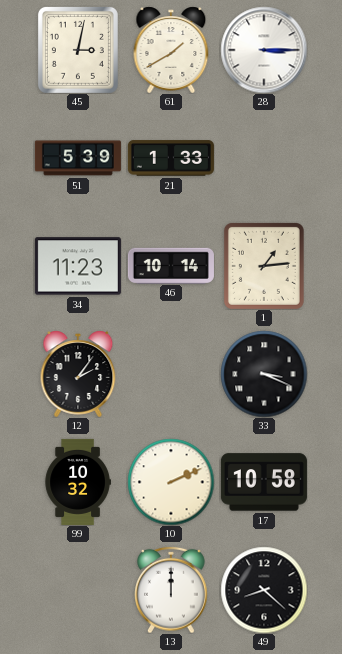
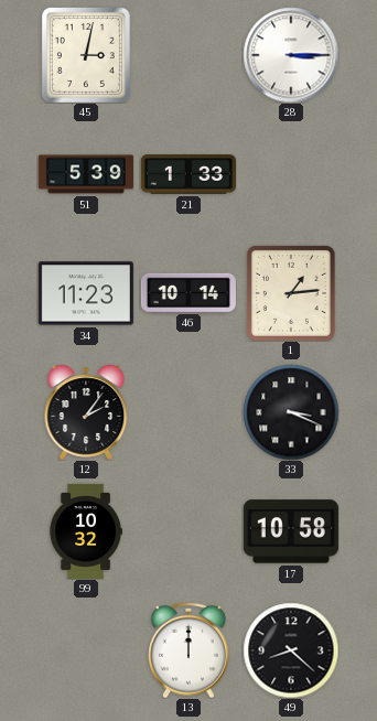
61: 1:40 -> none
10: 2:11 -> none
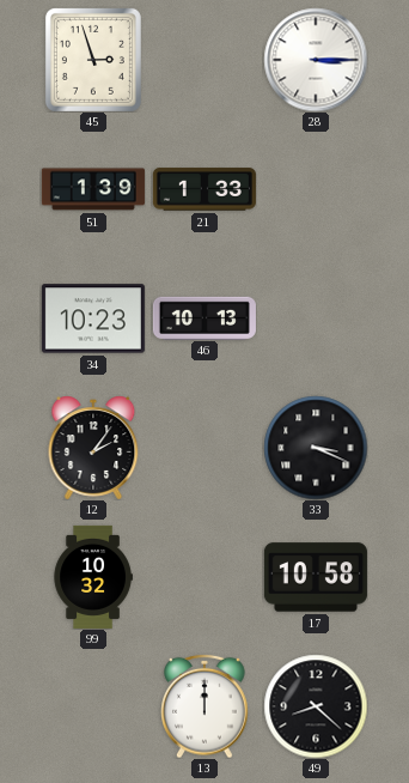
45: 3:02 -> 2:57
51: 5:39 -> 1:39
34: 11:23 -> 10:23
46: 10:14 -> 10:13
1: 1:14 -> none
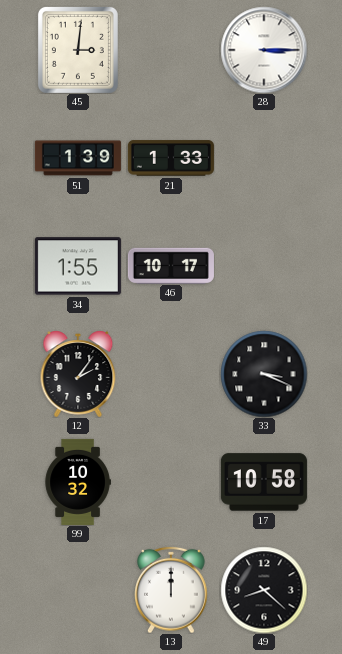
45: 2:57 -> 3:01
34: 10:23 -> 1:55
46: 10:13 -> 10:17
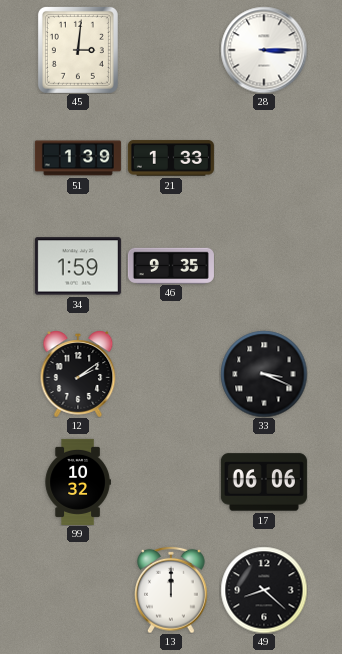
34: 1:55 -> 1:59
46: 10:17 -> 9:35
12: 2:06 -> 2:09
17: 10:58 -> 06:06
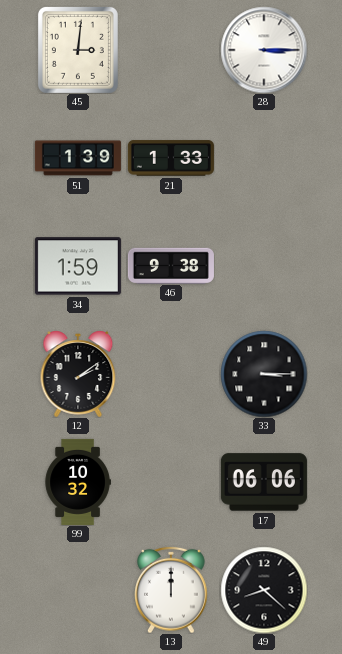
46: 9:35 -> 9:38
33: 3:19 -> 3:15
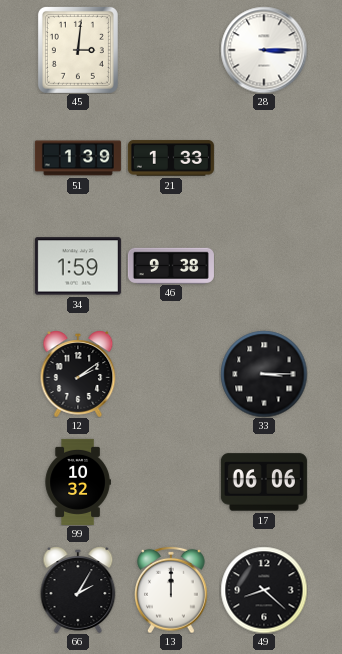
66: none -> 2:05
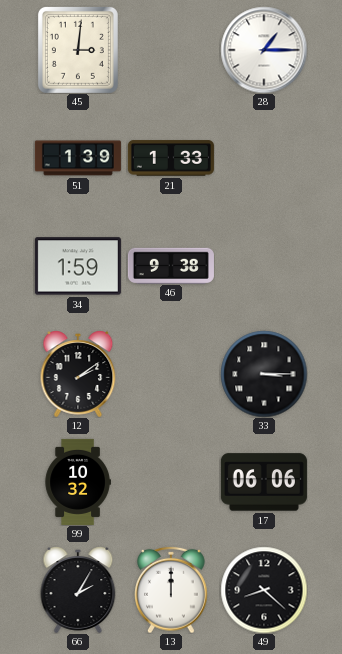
28: 3:15 -> 1:15
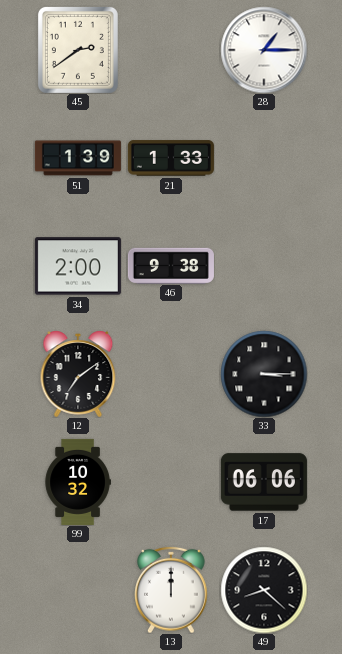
45: 3:01 -> 2:39
34: 1:59 -> 2:00
12: 2:09 -> 7:09
66: 2:05 -> none
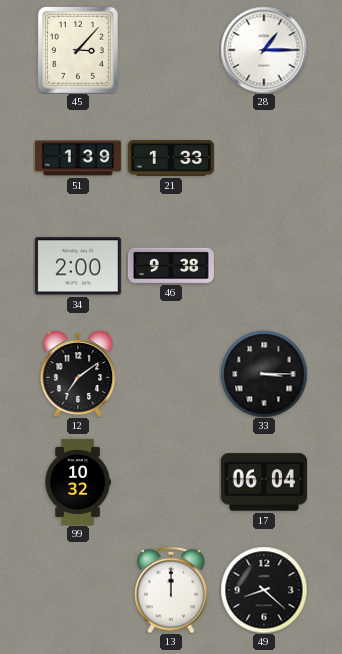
45: 2:39 -> 3:07
17: 06:06 -> 06:04
